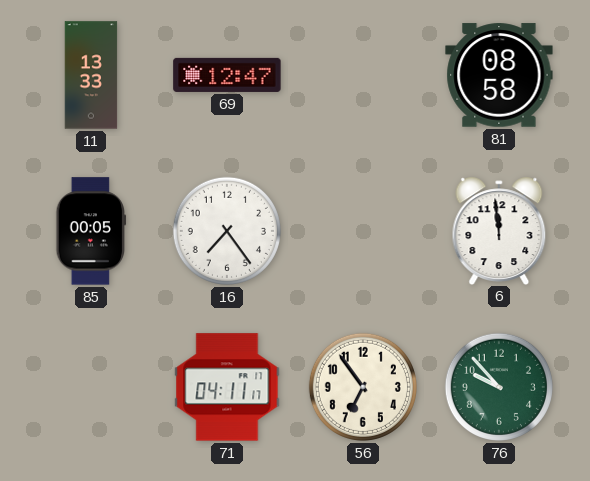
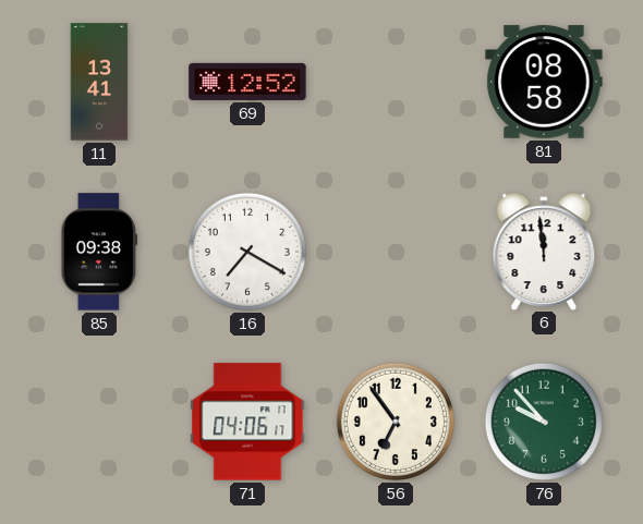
11: 13:33 -> 13:41
69: 12:47 -> 12:52
85: 00:05 -> 09:38
16: 7:24 -> 7:20
71: 04:11 -> 04:06
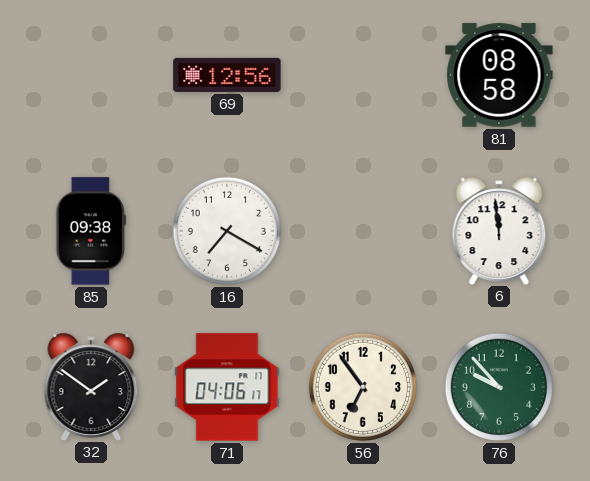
11: 13:41 -> none
69: 12:52 -> 12:56
32: none -> 1:51
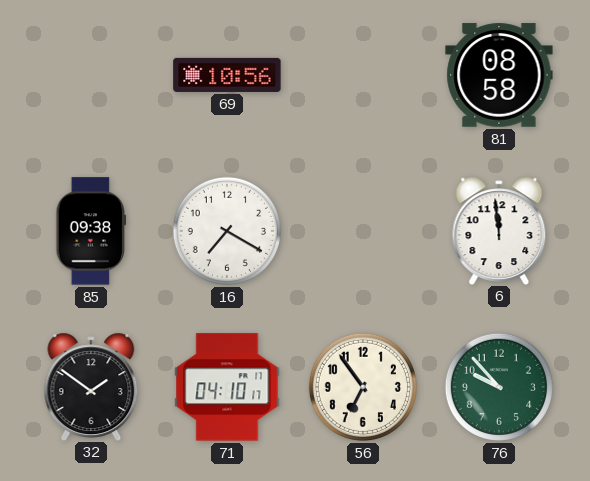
69: 12:56 -> 10:56
71: 04:06 -> 04:10
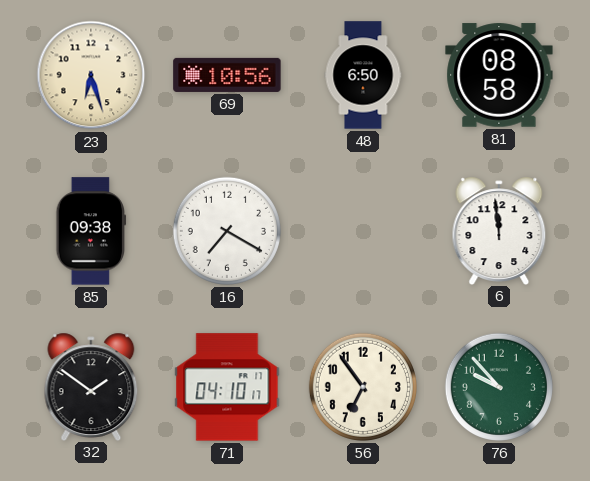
23: none -> 6:27
48: none -> 6:50
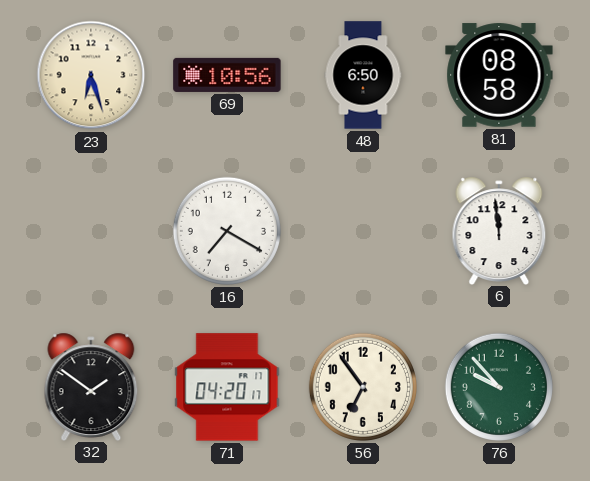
85: 09:38 -> none
71: 04:10 -> 04:20
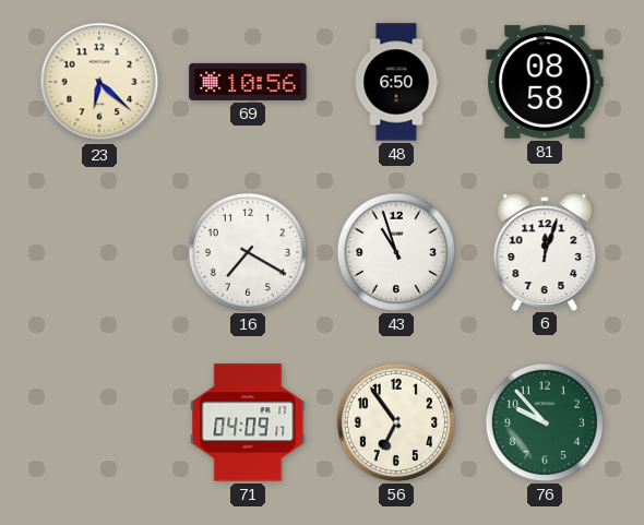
23: 6:27 -> 6:22
43: none -> 10:57
6: 11:59 -> 12:03
32: 1:51 -> none
71: 04:20 -> 04:09
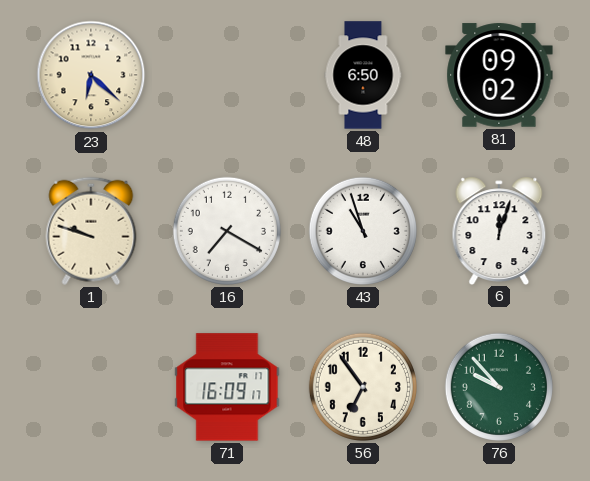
69: 10:56 -> none
81: 08:58 -> 09:02
1: none -> 9:48
71: 04:09 -> 16:09
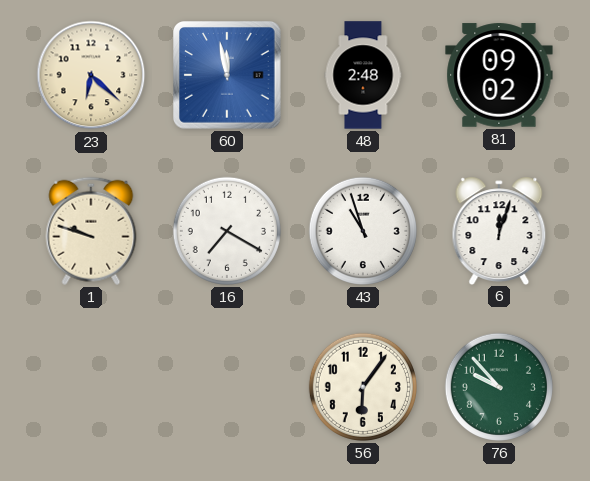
60: none -> 11:58
48: 6:50 -> 2:48
71: 16:09 -> none
56: 6:54 -> 6:06
